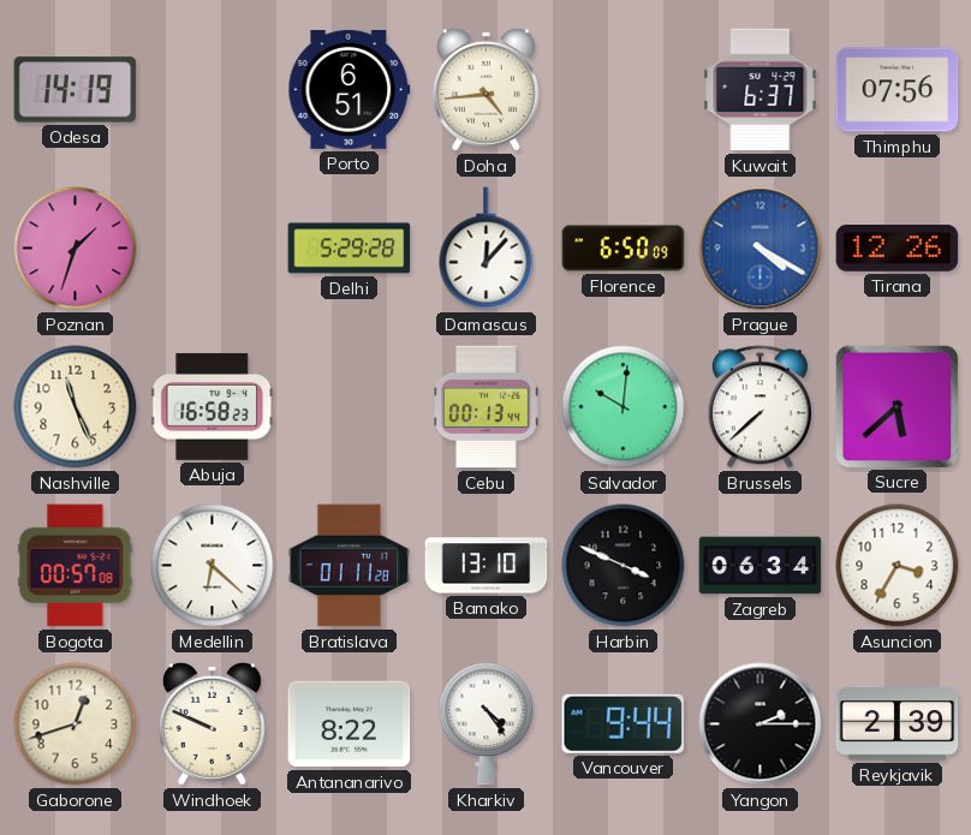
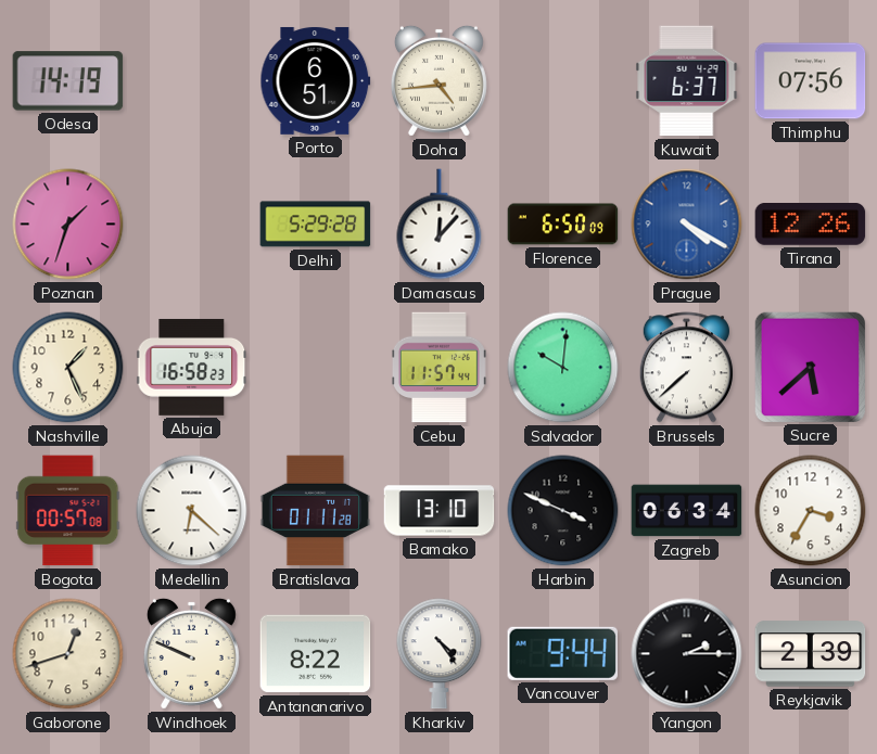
Nashville: 11:26 -> 1:26
Cebu: 00:13 -> 11:57
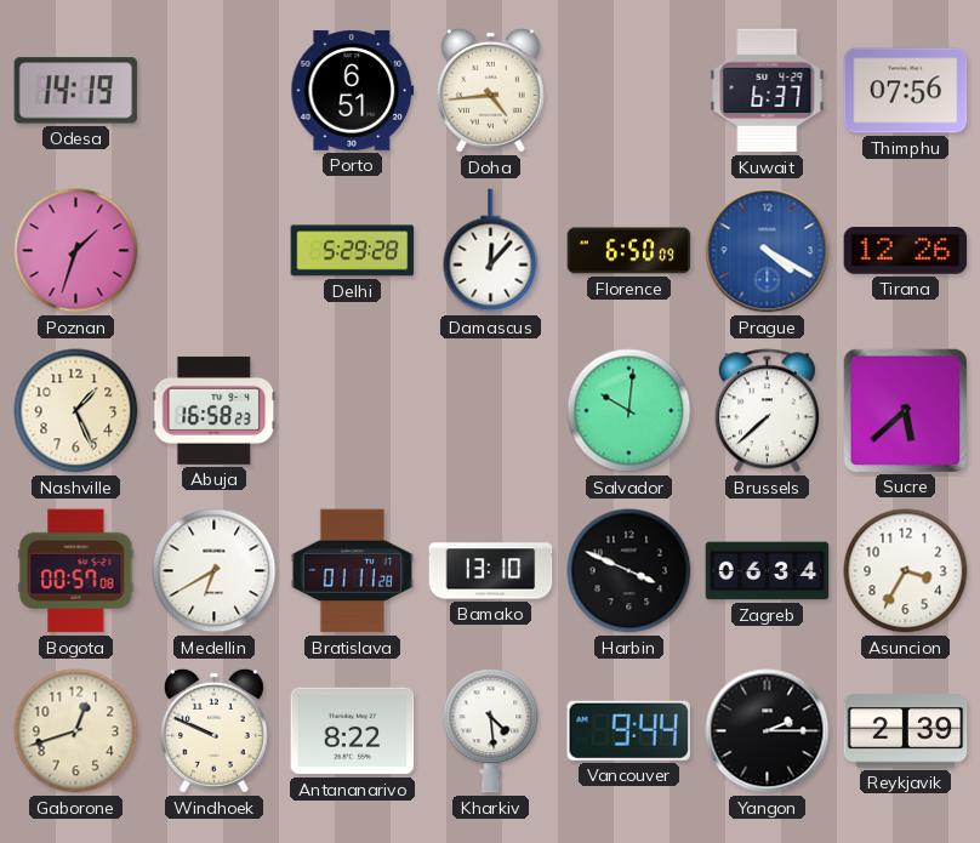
Cebu: 11:57 -> none
Medellin: 6:22 -> 6:40
Kharkiv: 4:24 -> 4:29
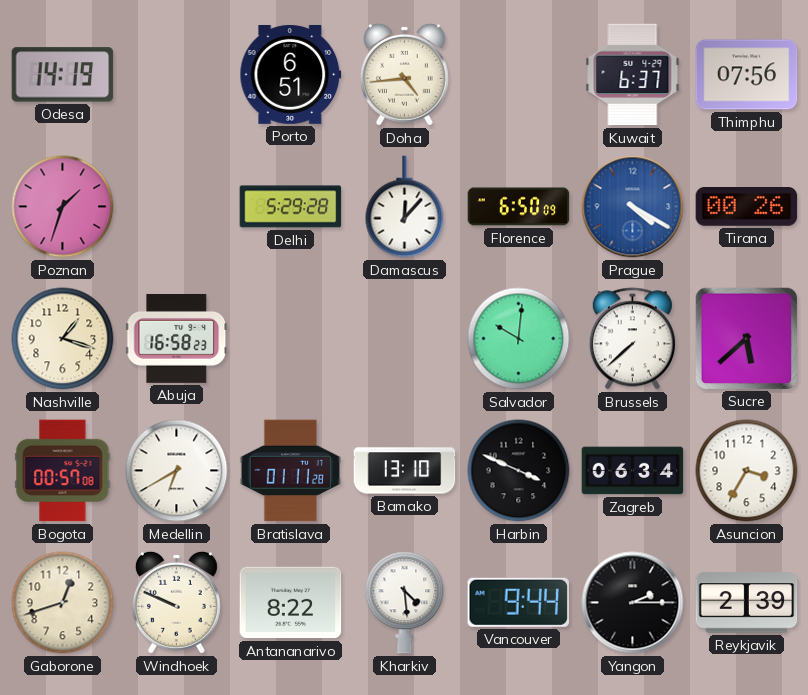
Tirana: 12:26 -> 00:26
Nashville: 1:26 -> 1:18
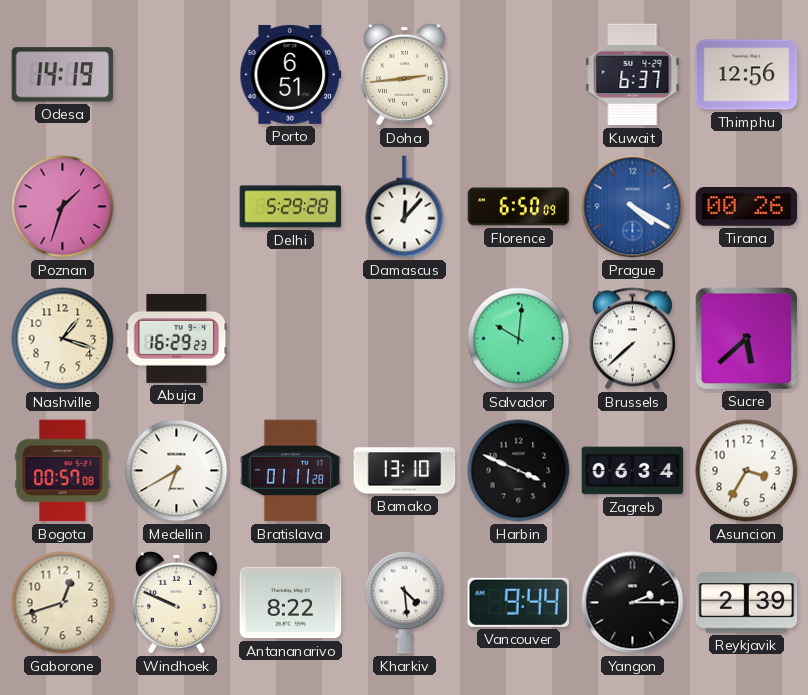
Doha: 4:44 -> 2:44
Thimphu: 07:56 -> 12:56
Abuja: 16:58 -> 16:29
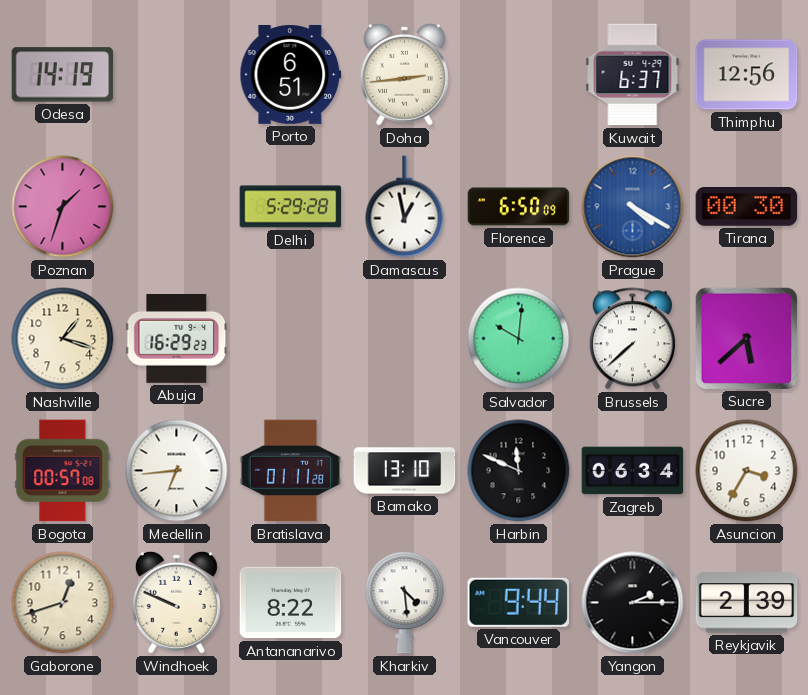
Damascus: 12:07 -> 12:58
Tirana: 00:26 -> 00:30
Medellin: 6:40 -> 6:44
Harbin: 3:49 -> 11:49
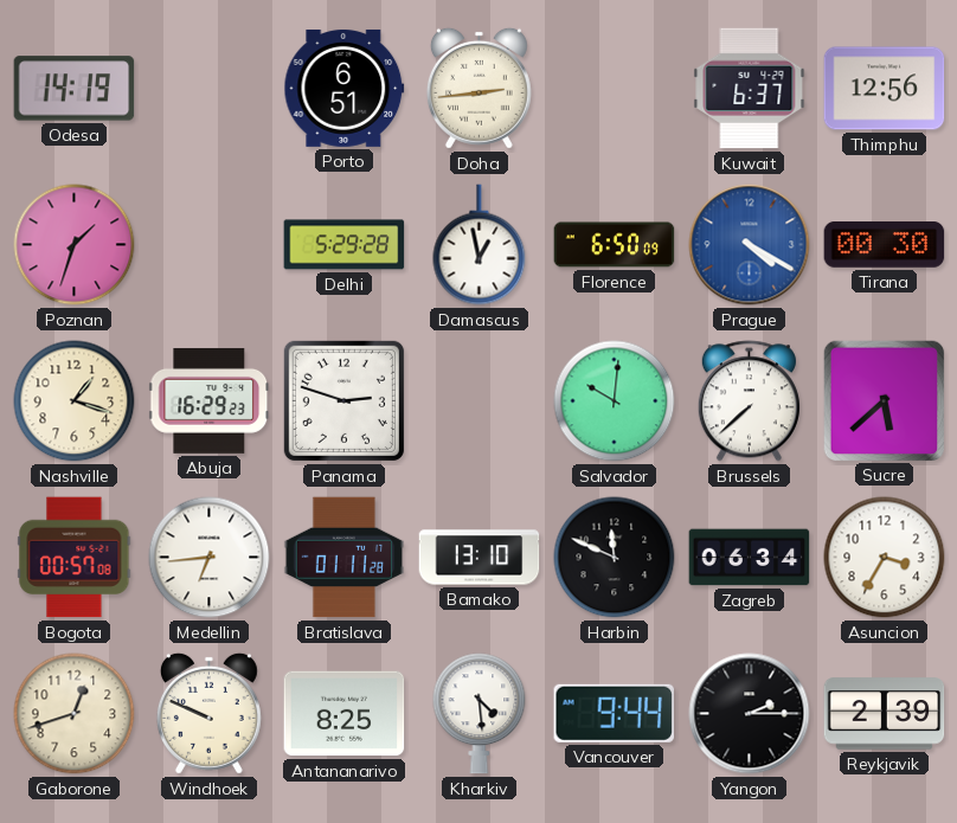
Panama: none -> 2:48
Antananarivo: 8:22 -> 8:25
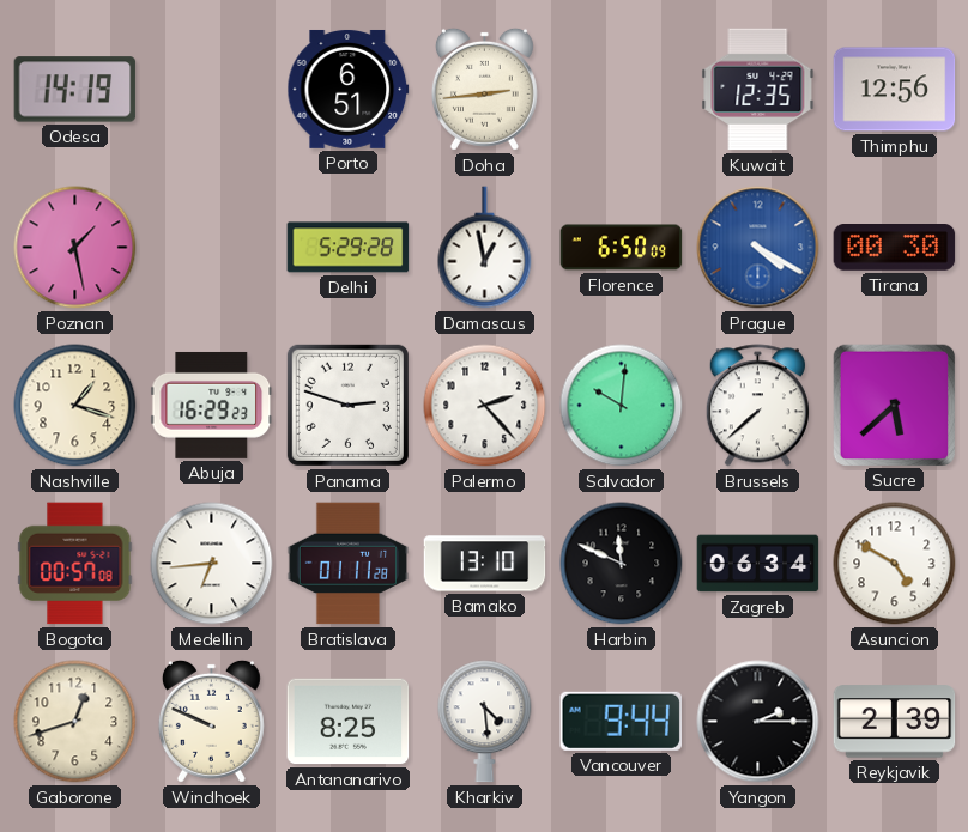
Kuwait: 6:37 -> 12:35
Poznan: 1:33 -> 1:28
Palermo: none -> 2:23
Asuncion: 3:35 -> 4:50
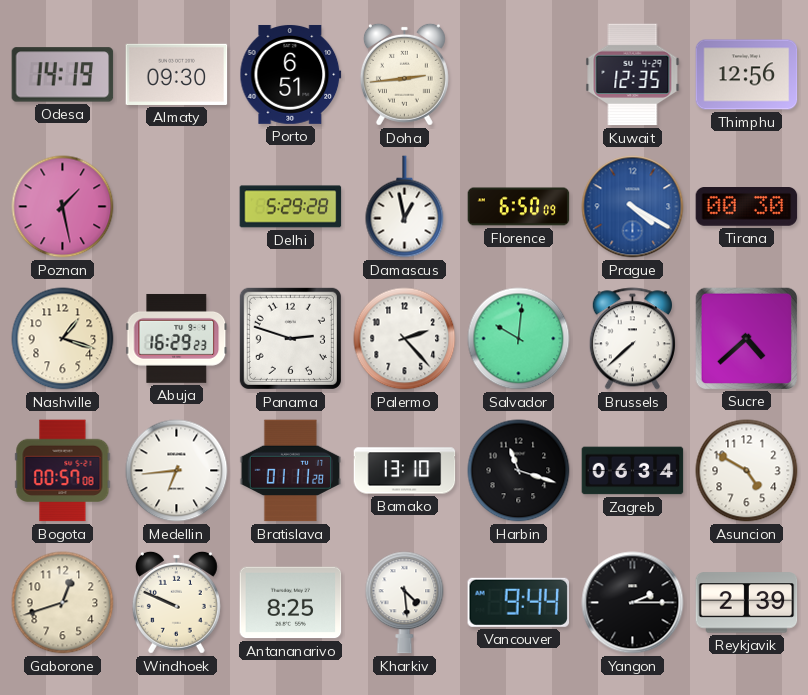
Almaty: none -> 09:30
Sucre: 5:38 -> 4:38
Harbin: 11:49 -> 11:18
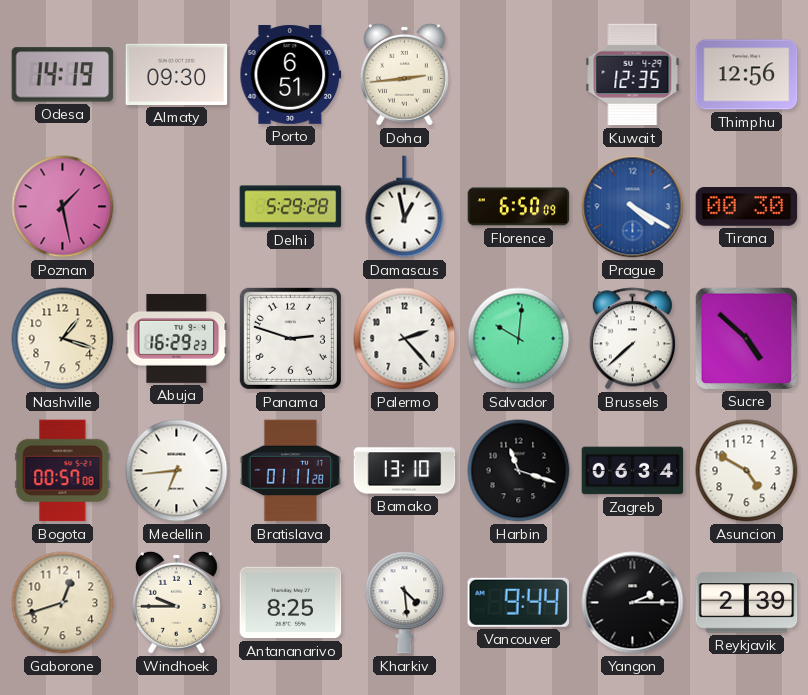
Sucre: 4:38 -> 4:52
Windhoek: 9:49 -> 9:45
